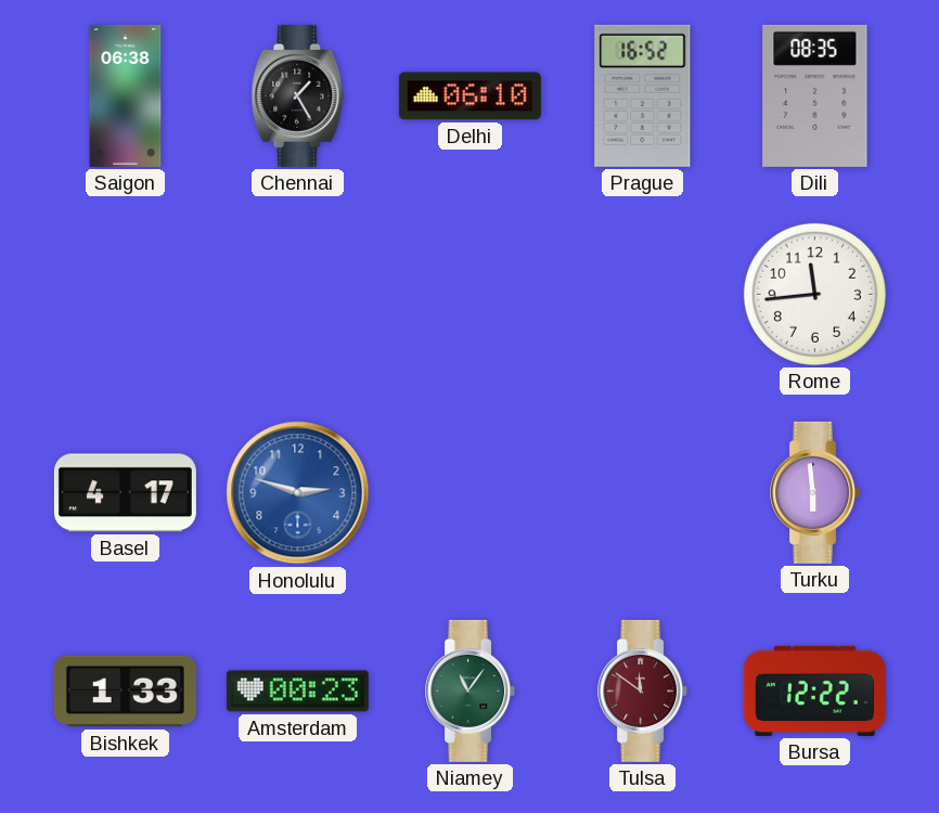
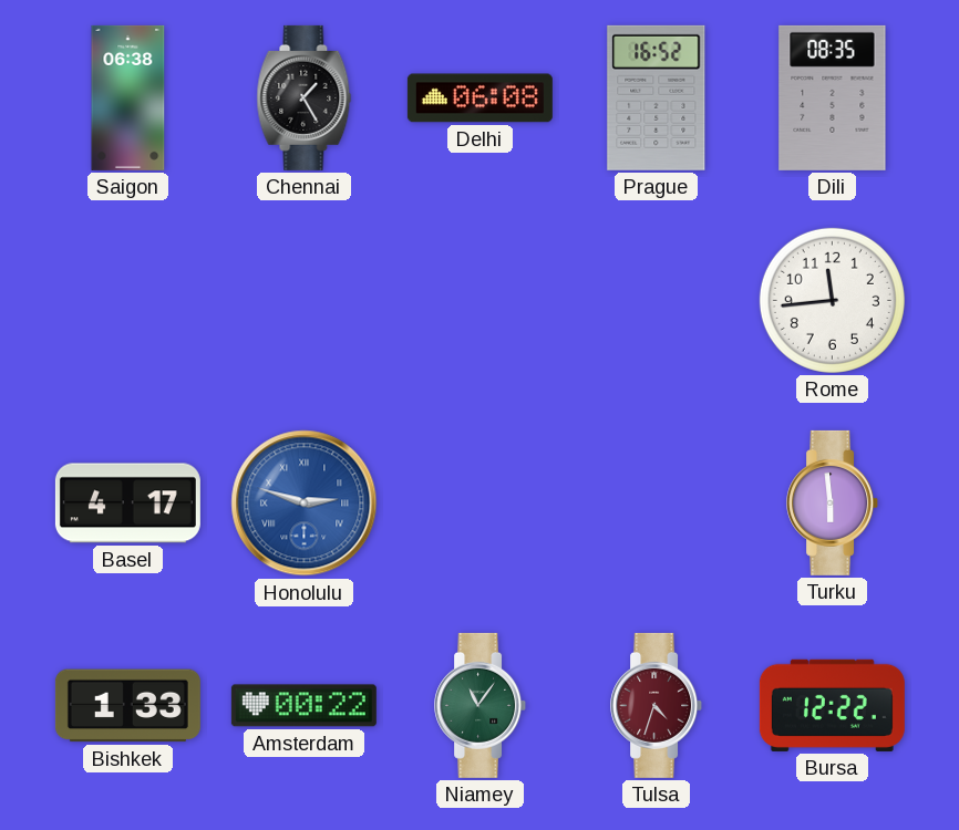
Delhi: 06:10 -> 06:08
Honolulu numerals: Arabic -> Roman
Amsterdam: 00:23 -> 00:22
Tulsa: 11:51 -> 4:33
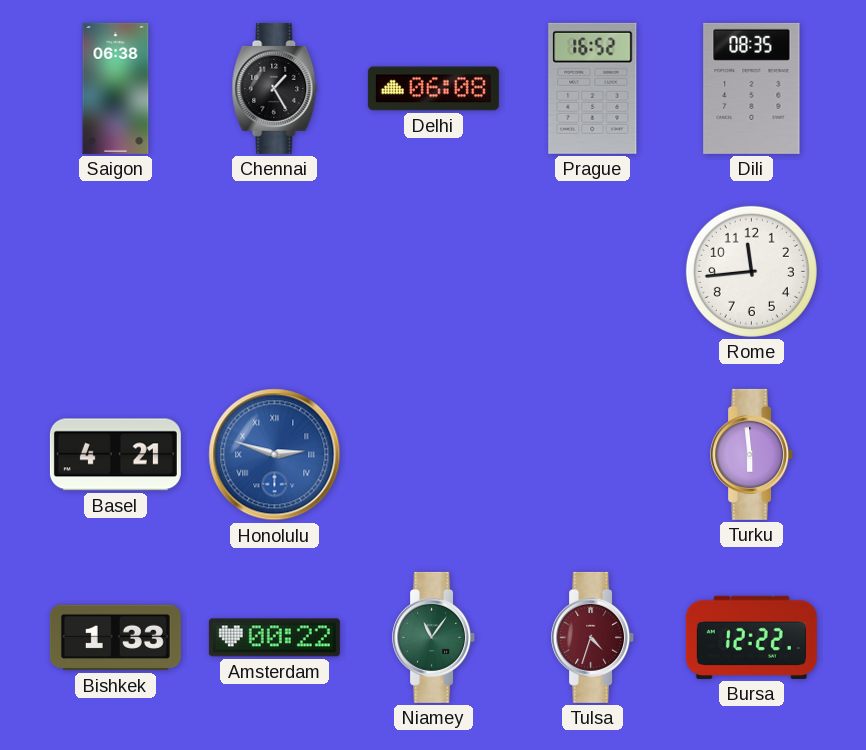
Basel: 4:17 -> 4:21
